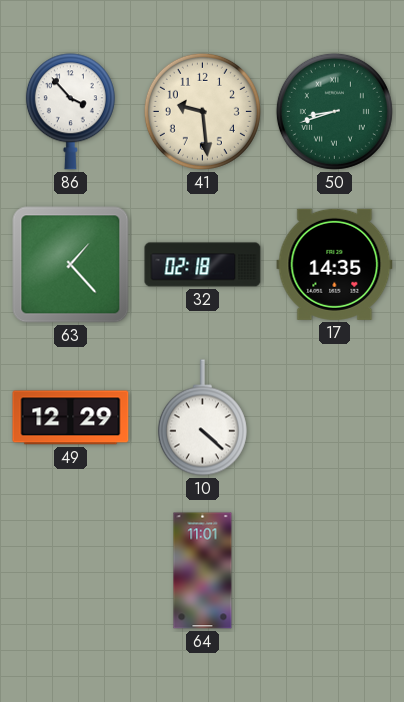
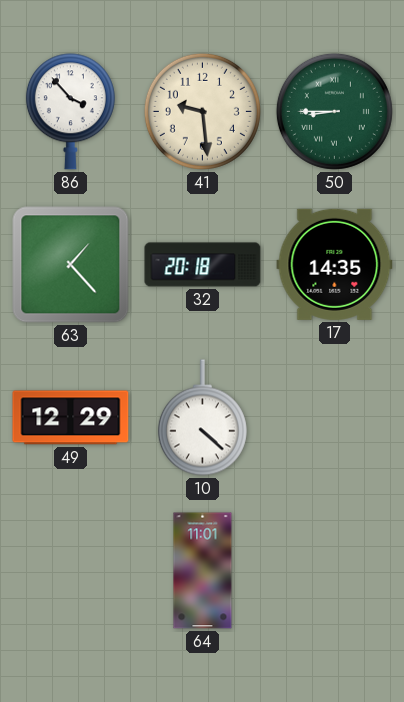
50: 8:42 -> 8:45
32: 02:18 -> 20:18
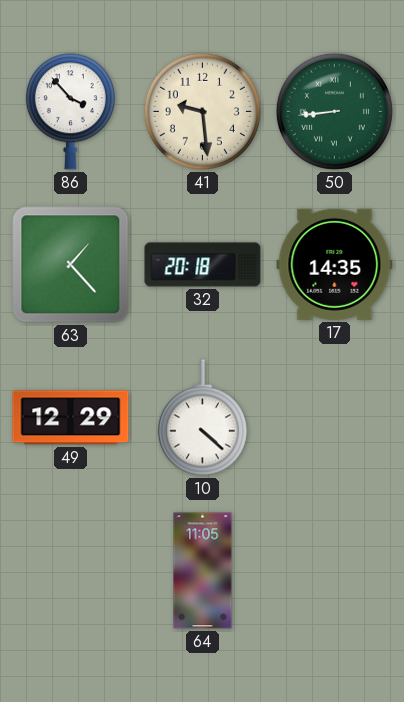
50: 8:45 -> 8:44
64: 11:01 -> 11:05
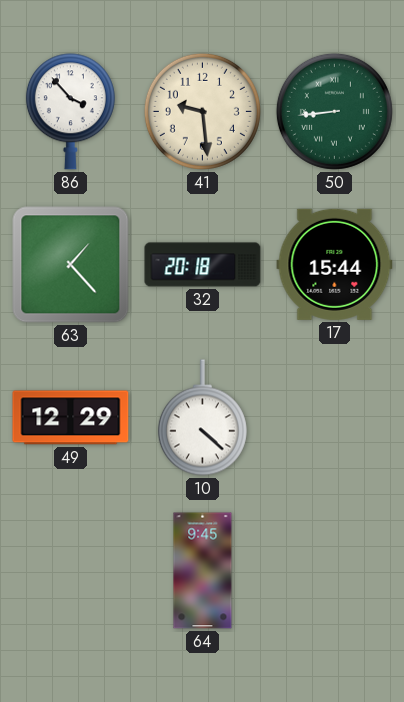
17: 14:35 -> 15:44
64: 11:05 -> 9:45
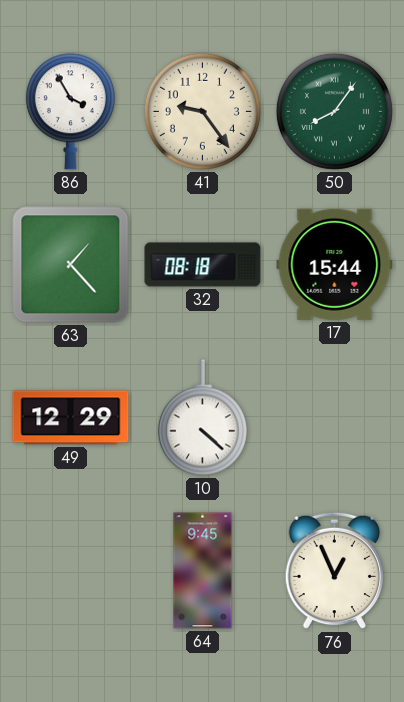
86: 3:53 -> 3:55
41: 9:29 -> 9:24
50: 8:44 -> 8:06
32: 20:18 -> 08:18
76: none -> 12:56
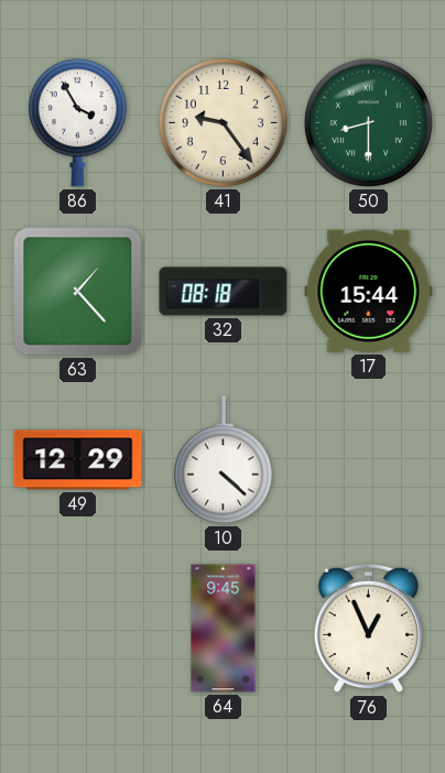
50: 8:06 -> 8:30
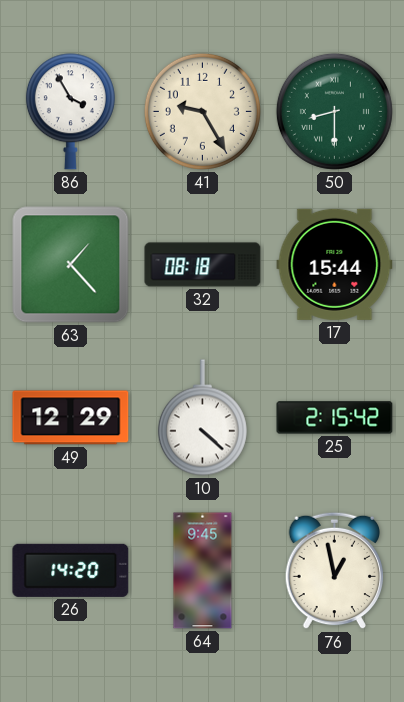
41: 9:24 -> 9:25
25: none -> 2:15
26: none -> 14:20
76: 12:56 -> 12:58
